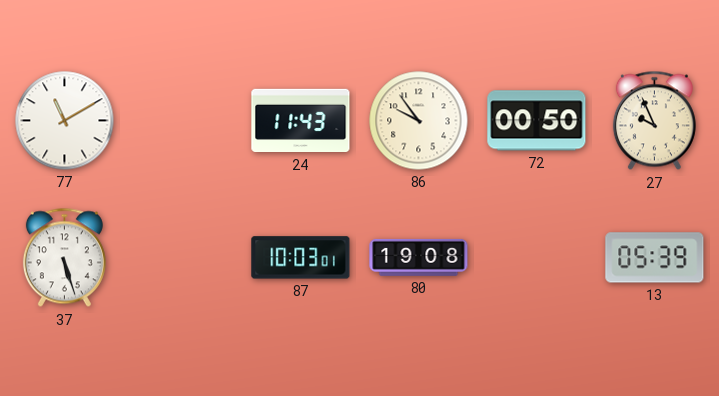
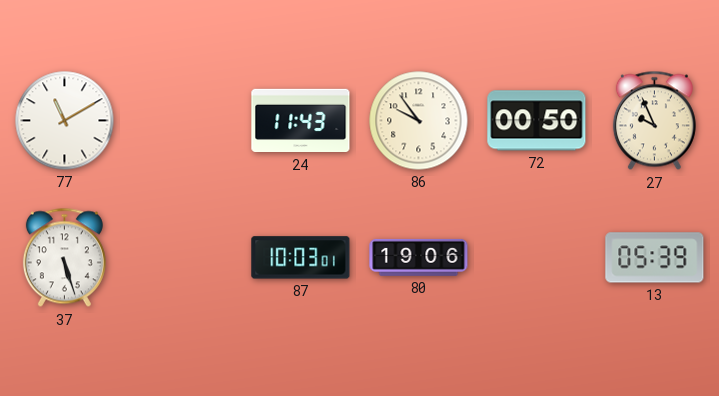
80: 19:08 -> 19:06
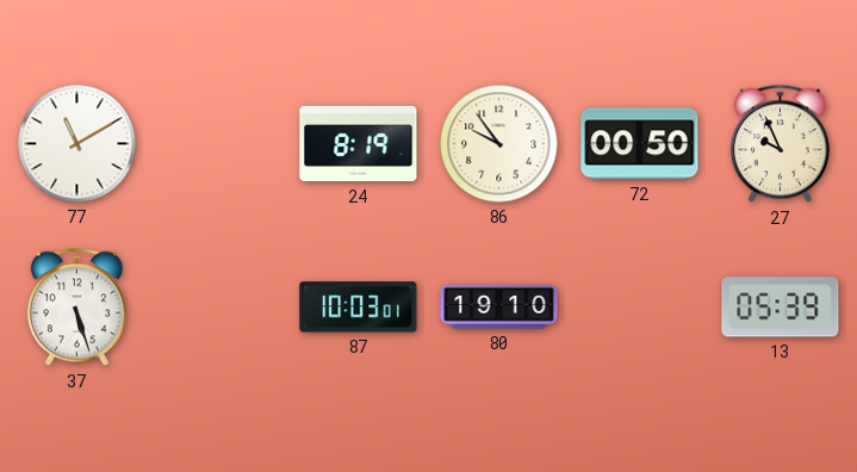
24: 11:43 -> 8:19
80: 19:06 -> 19:10
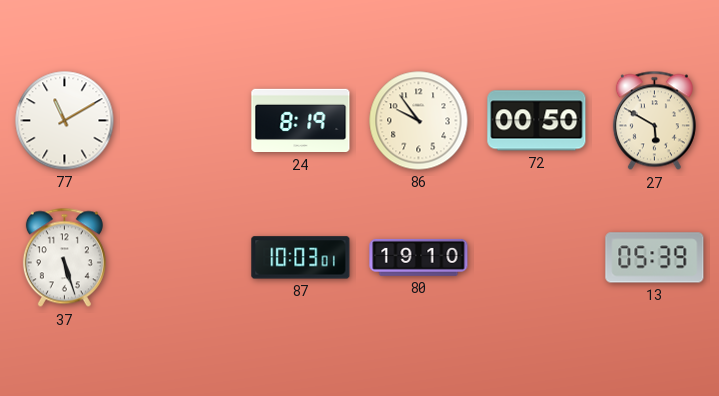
27: 9:56 -> 5:50
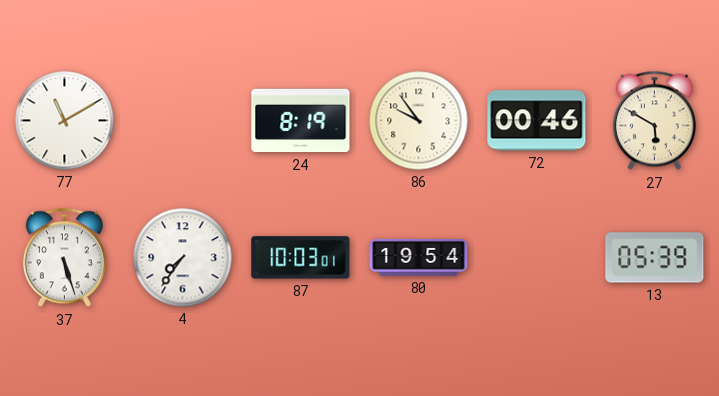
72: 00:50 -> 00:46
4: none -> 7:36
80: 19:10 -> 19:54
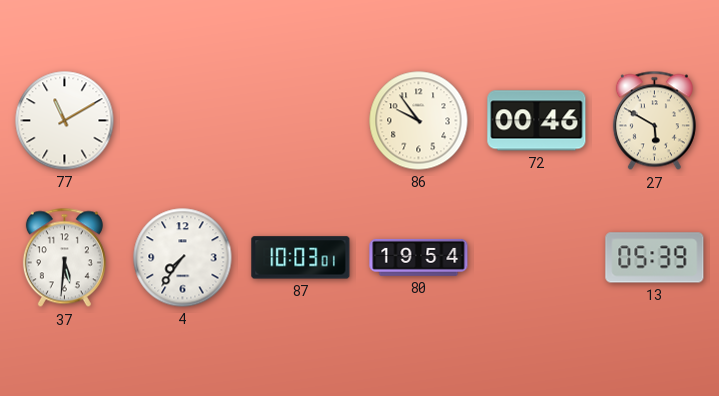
24: 8:19 -> none
37: 5:27 -> 5:31
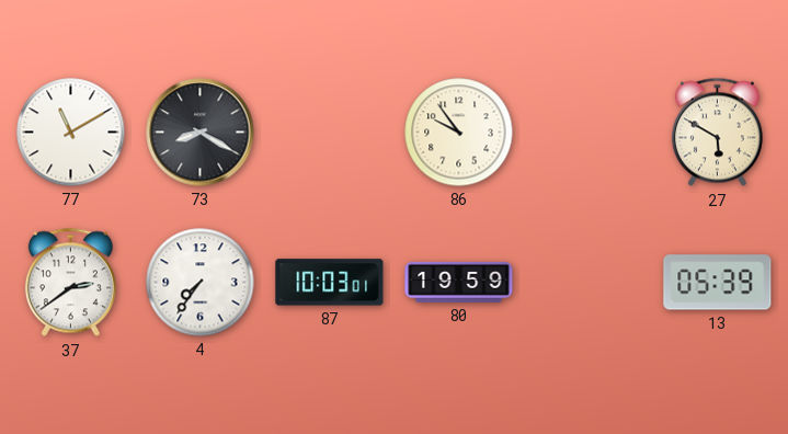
73: none -> 8:20
72: 00:46 -> none
37: 5:31 -> 2:39
80: 19:54 -> 19:59
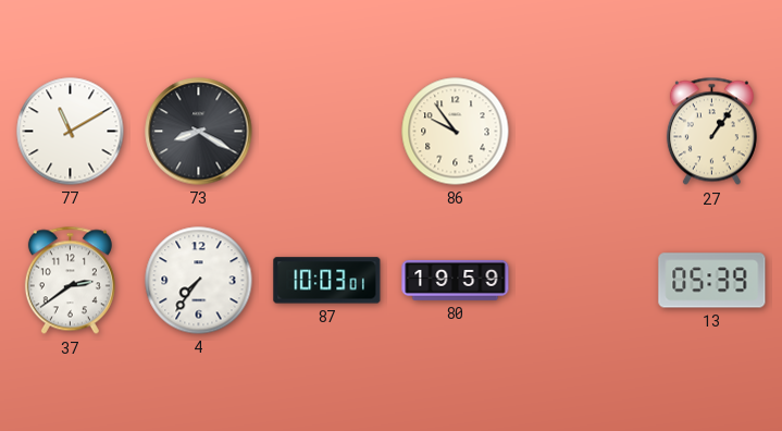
27: 5:50 -> 1:06
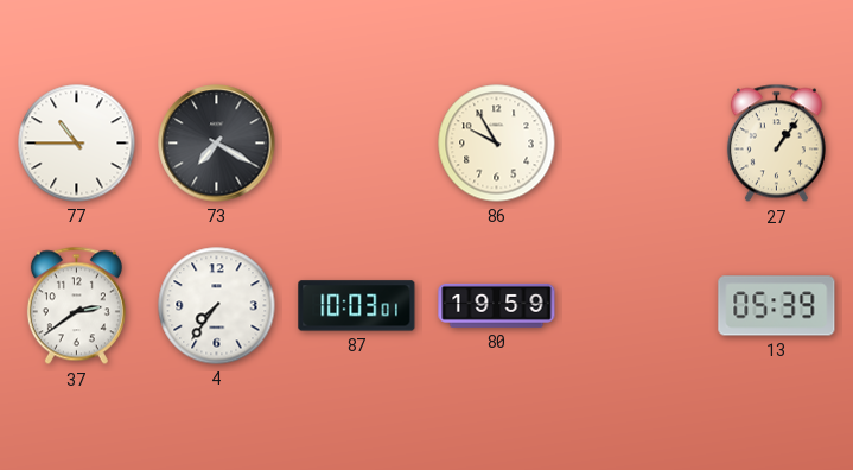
77: 11:10 -> 10:45
73: 8:20 -> 7:20
86: 9:54 -> 9:55
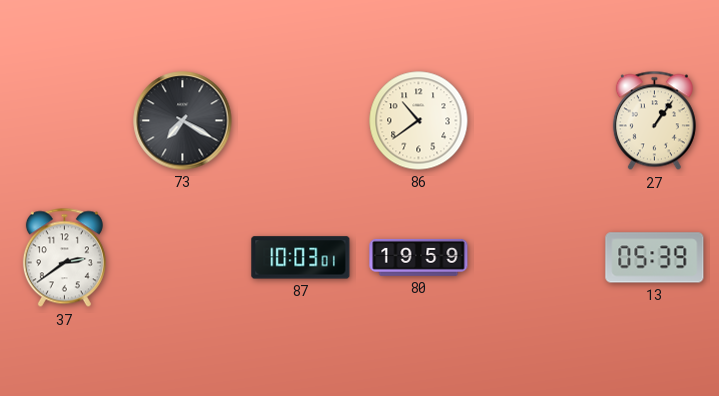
77: 10:45 -> none
86: 9:55 -> 10:39
4: 7:36 -> none
